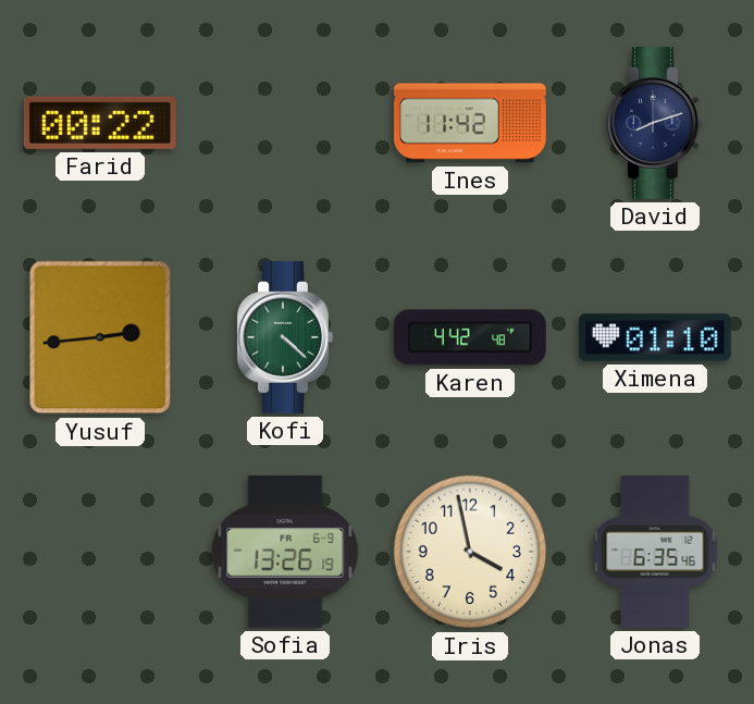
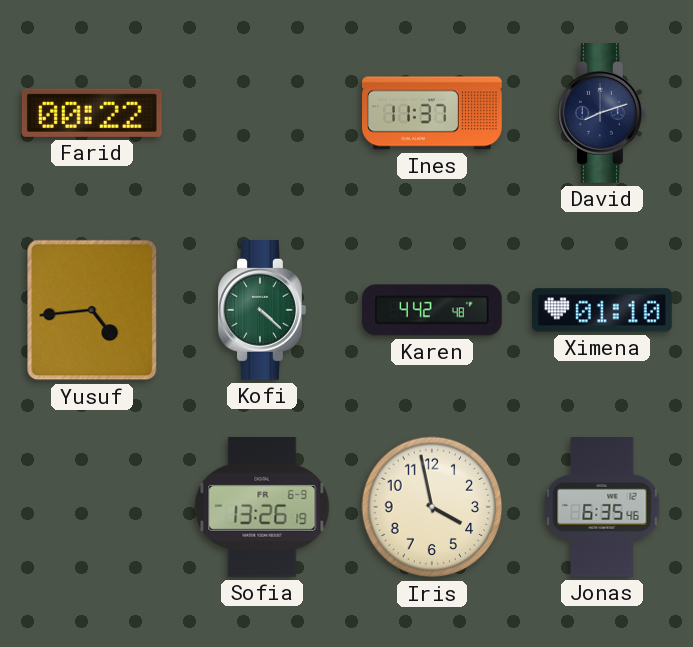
Ines: 11:42 -> 11:37
Yusuf: 2:44 -> 4:44
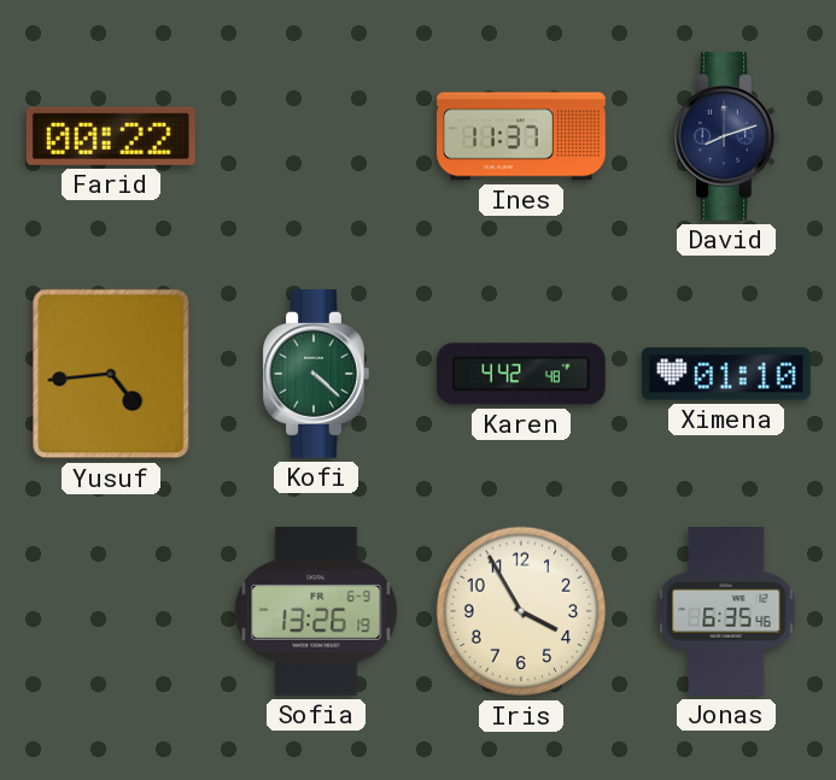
Iris: 3:58 -> 3:55
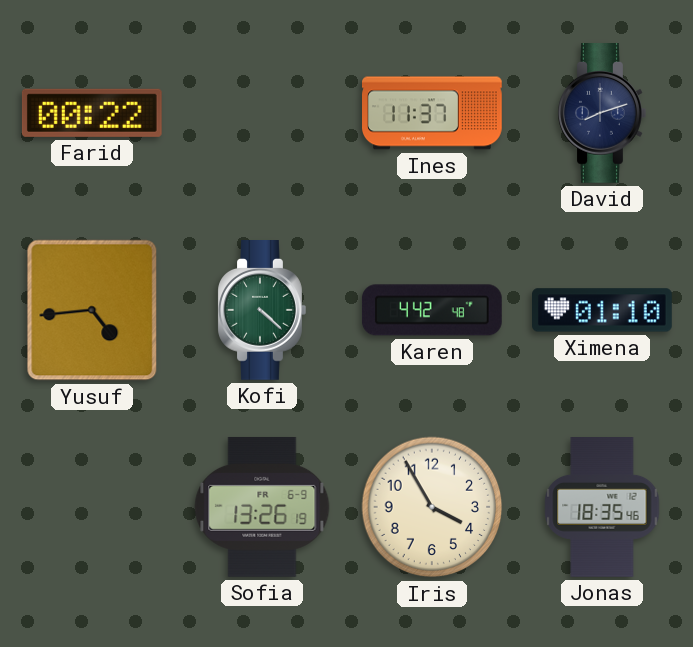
Jonas: 6:35 -> 18:35
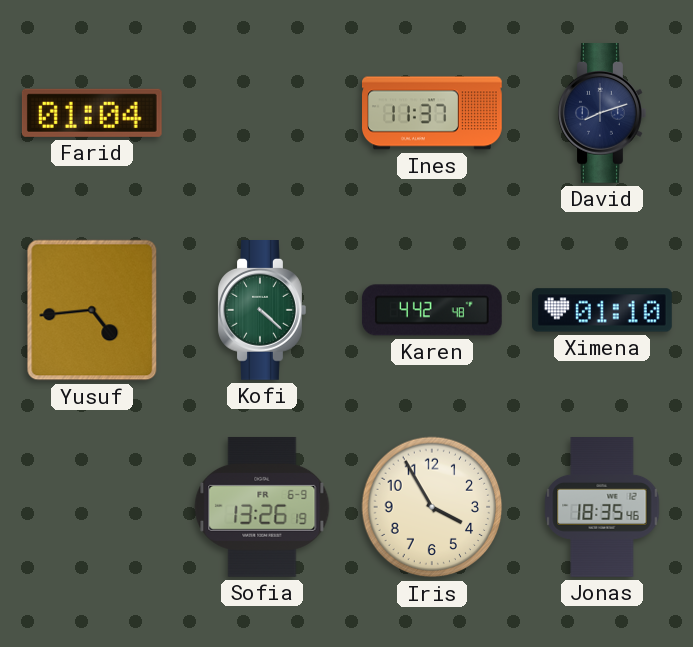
Farid: 00:22 -> 01:04
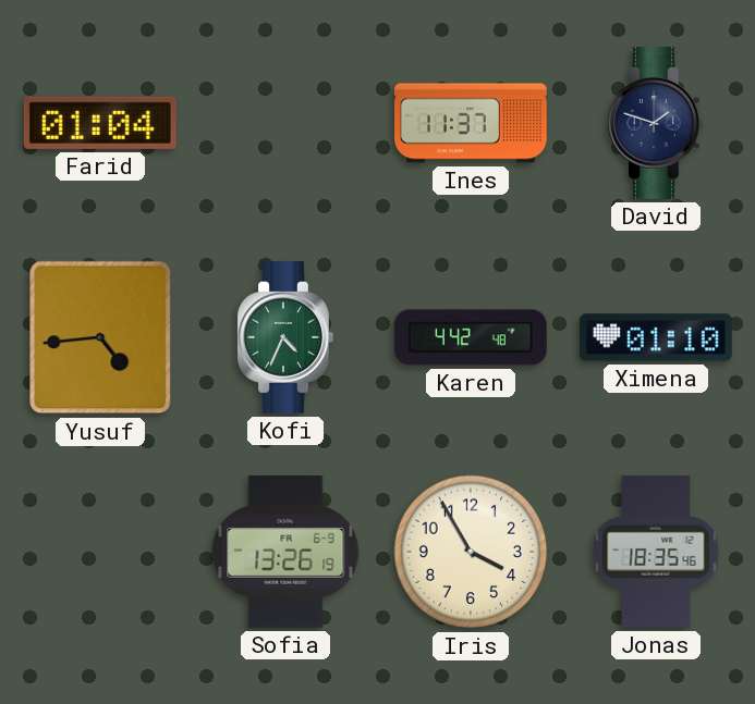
David: 8:12 -> 1:48
Kofi: 4:22 -> 4:34
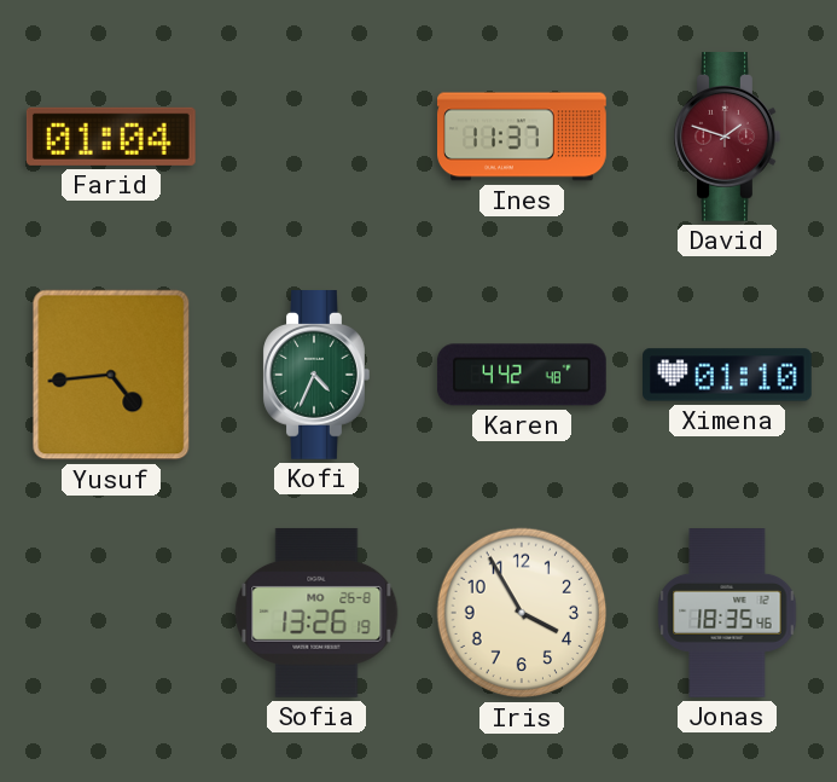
David dial: navy -> burgundy
Sofia date: FR 6-9 -> MO 26-8
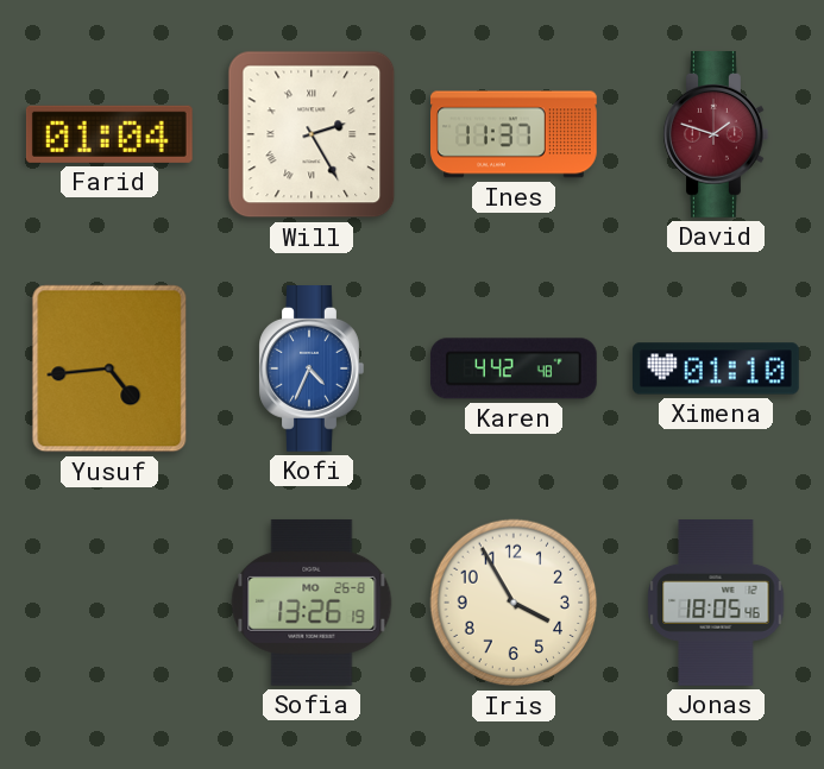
Will: none -> 2:25
Kofi dial: green -> blue
Jonas: 18:35 -> 18:05
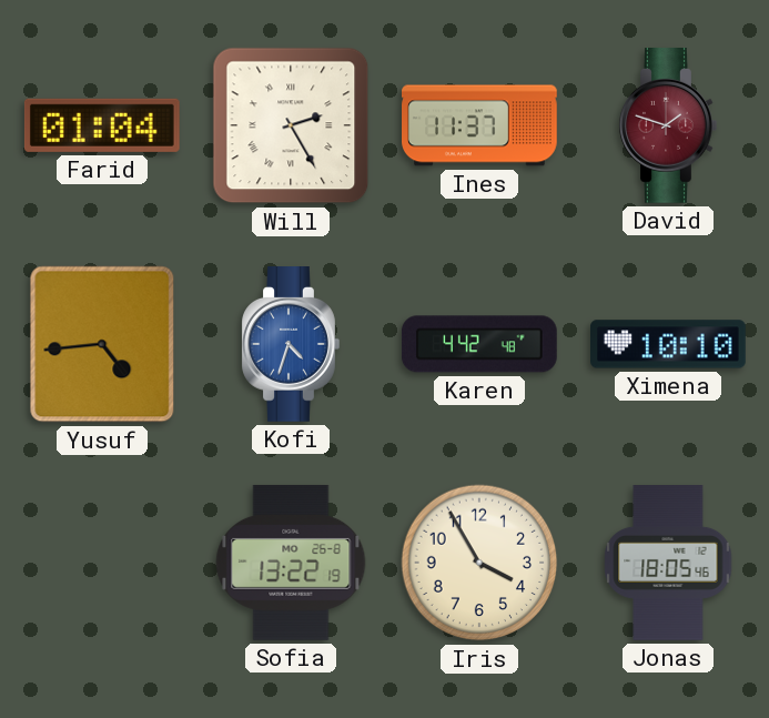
Kofi: 4:34 -> 4:33
Ximena: 01:10 -> 10:10
Sofia: 13:26 -> 13:22
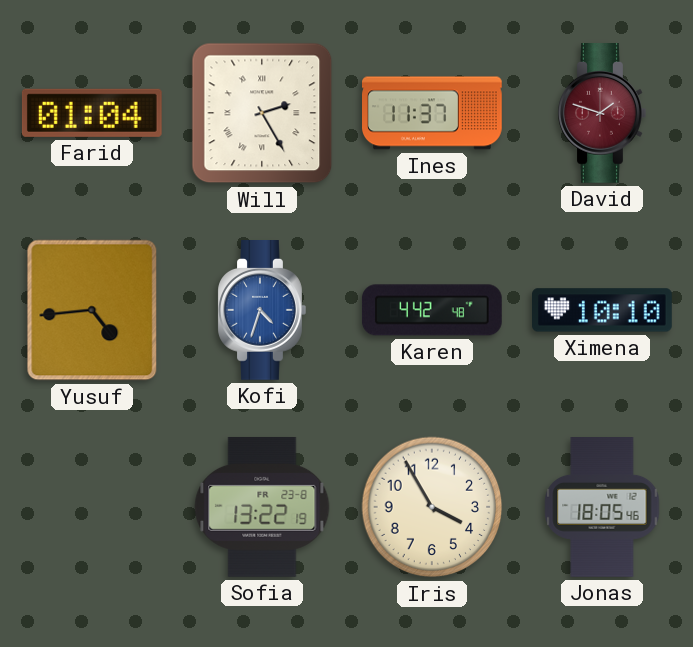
Sofia date: MO 26-8 -> FR 23-8
